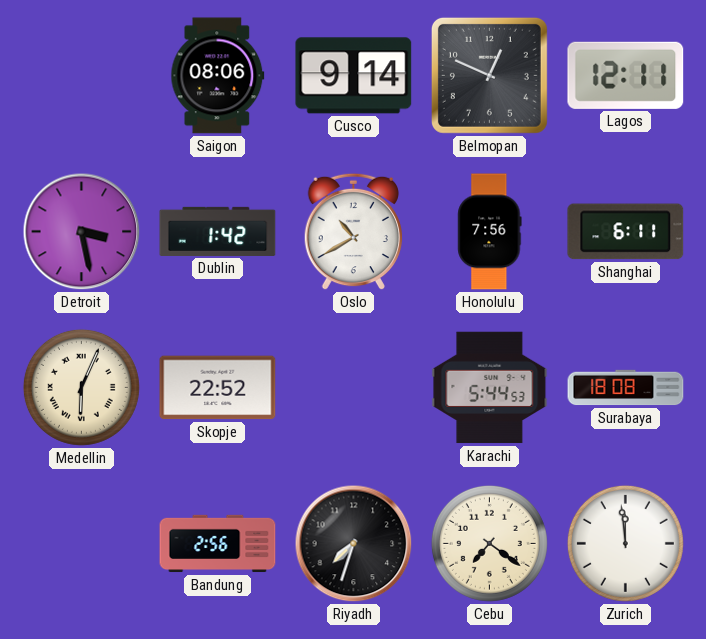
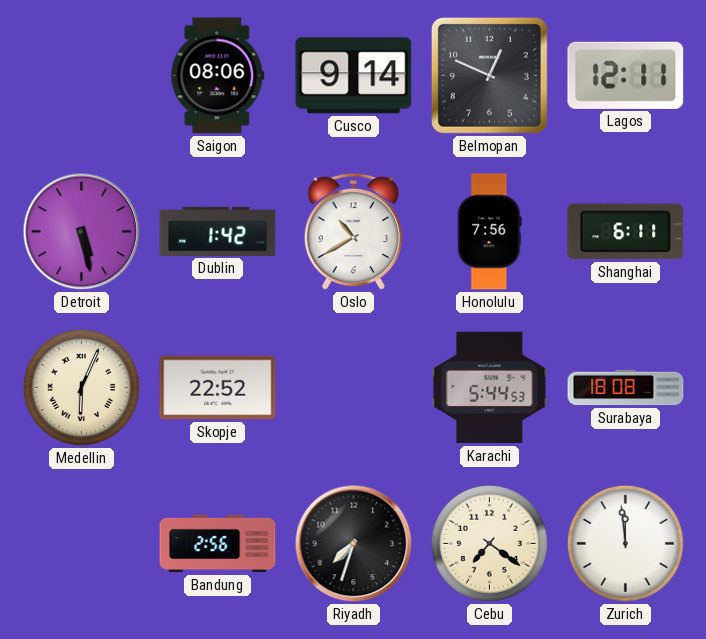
Detroit: 3:28 -> 5:28
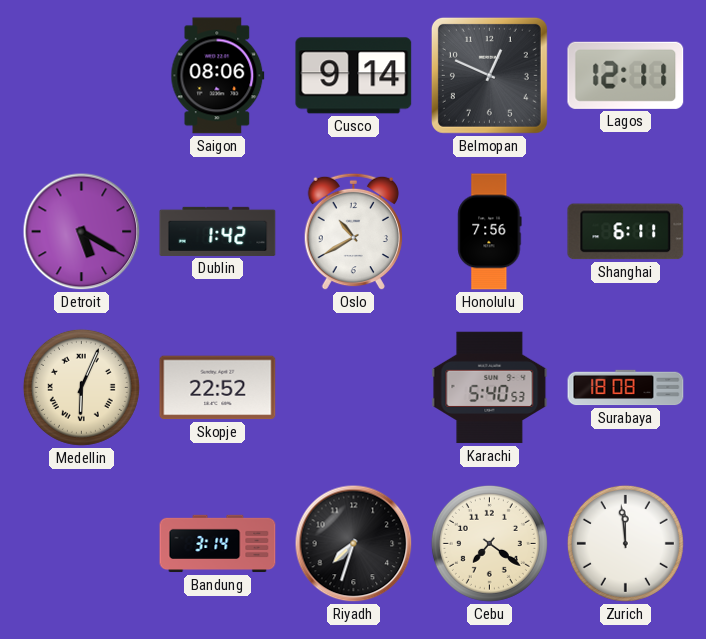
Detroit: 5:28 -> 5:20
Karachi: 5:44 -> 5:40
Bandung: 2:56 -> 3:14
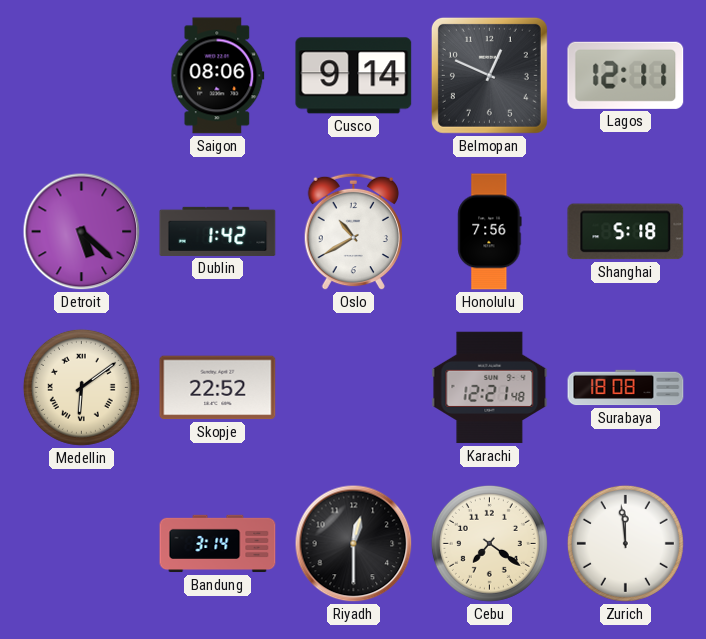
Detroit: 5:20 -> 5:22
Shanghai: 6:11 -> 5:18
Medellin: 6:04 -> 6:09
Karachi: 5:40 -> 12:21
Riyadh: 7:33 -> 12:30
